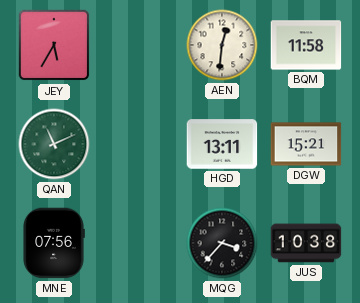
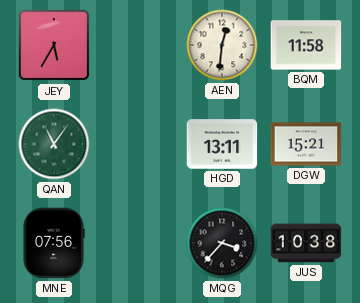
QAN: 11:11 -> 11:06
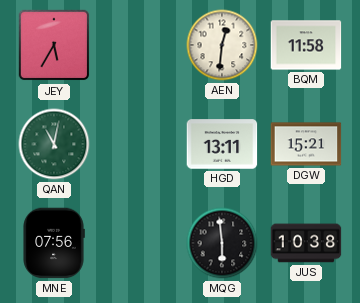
QAN: 11:06 -> 11:02
MQG: 3:37 -> 5:59
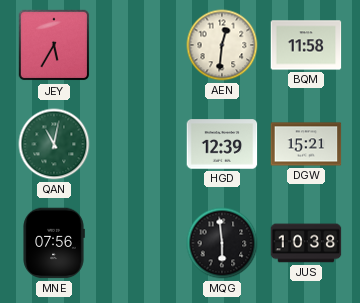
HGD: 13:11 -> 12:39
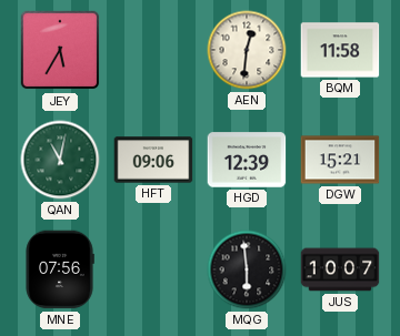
HFT: none -> 09:06
JUS: 10:38 -> 10:07
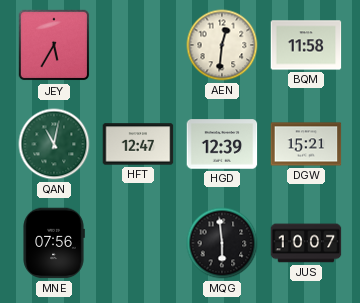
HFT: 09:06 -> 12:47
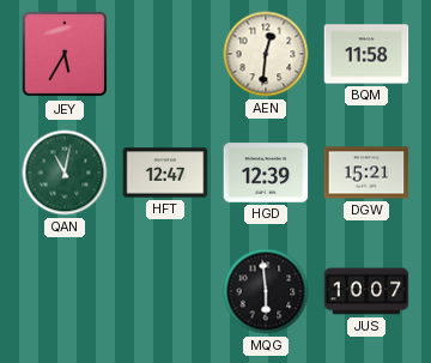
MNE: 07:56 -> none
